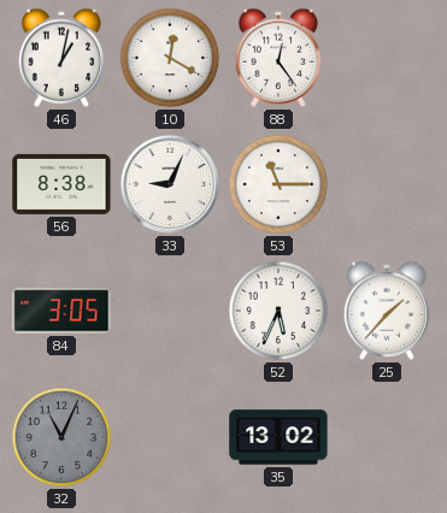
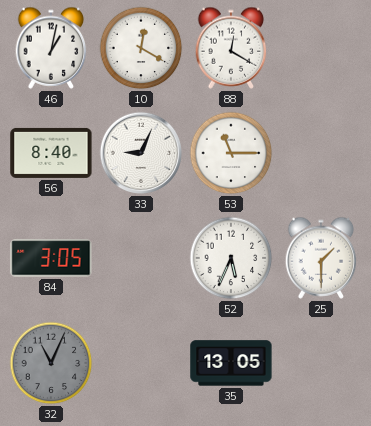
88: 12:24 -> 12:20
56: 8:38 -> 8:40
25: 1:37 -> 1:30
35: 13:02 -> 13:05
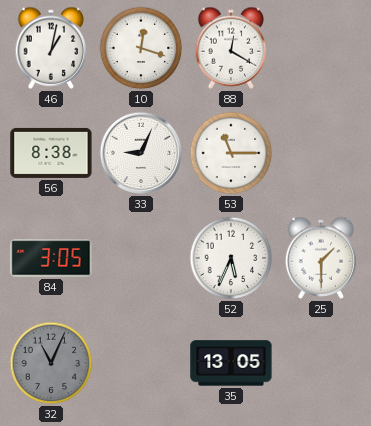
10: 12:20 -> 12:18
56: 8:40 -> 8:38
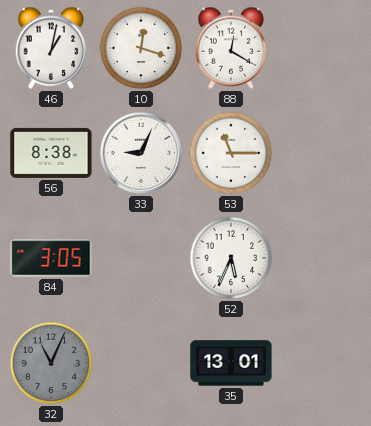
25: 1:30 -> none
35: 13:05 -> 13:01
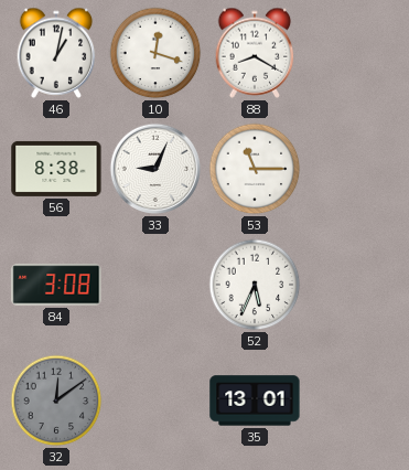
88: 12:20 -> 8:20
84: 3:05 -> 3:08
32: 11:04 -> 12:09
